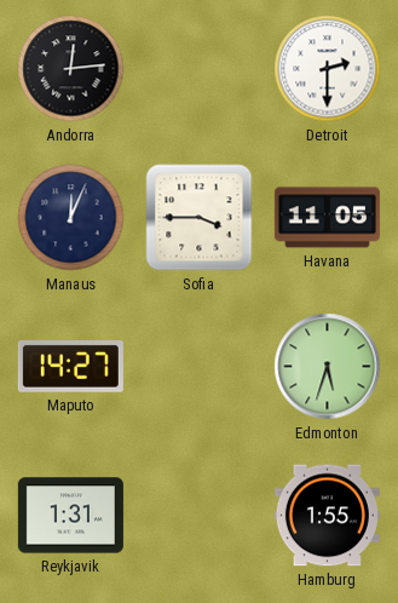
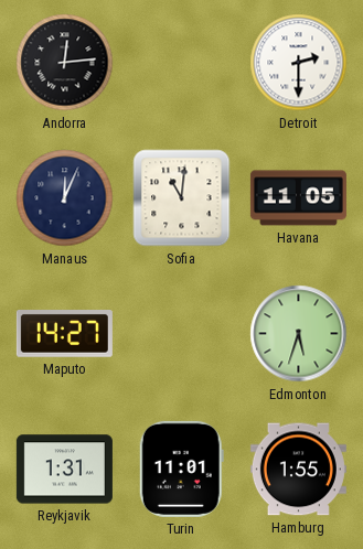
Sofia: 3:45 -> 11:01
Turin: none -> 11:01
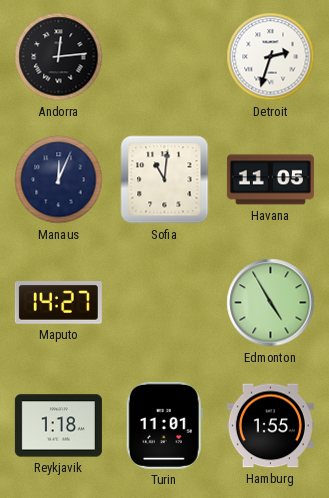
Detroit: 2:30 -> 2:33
Edmonton: 5:33 -> 4:55
Reykjavik: 1:31 -> 1:18
